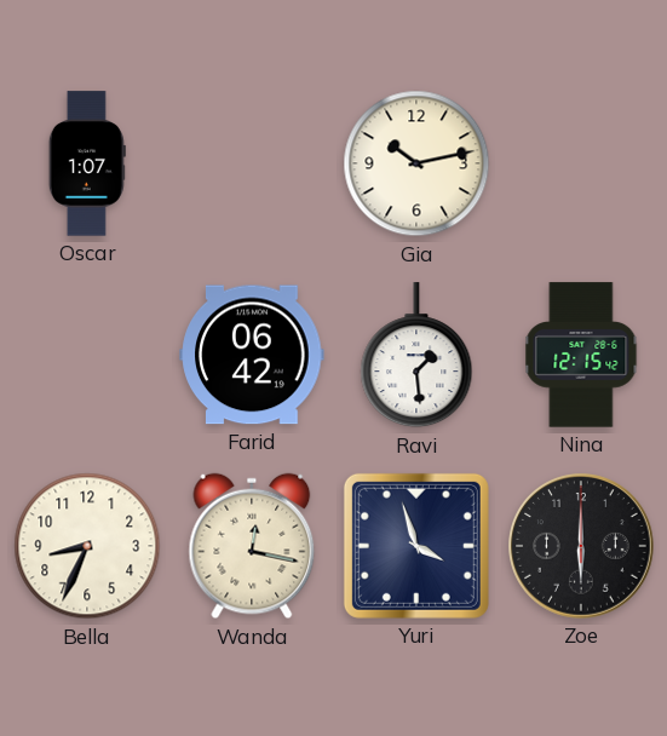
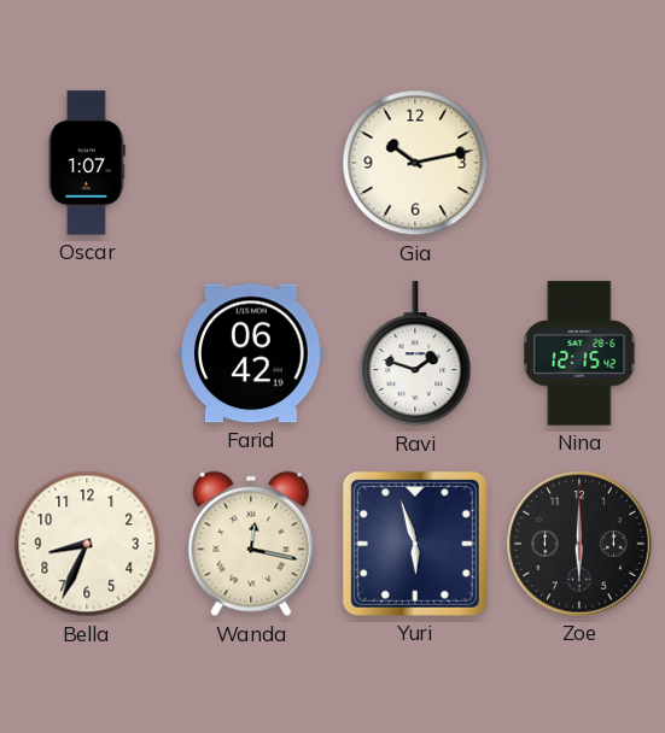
Ravi: 1:29 -> 1:48
Yuri: 3:57 -> 5:57
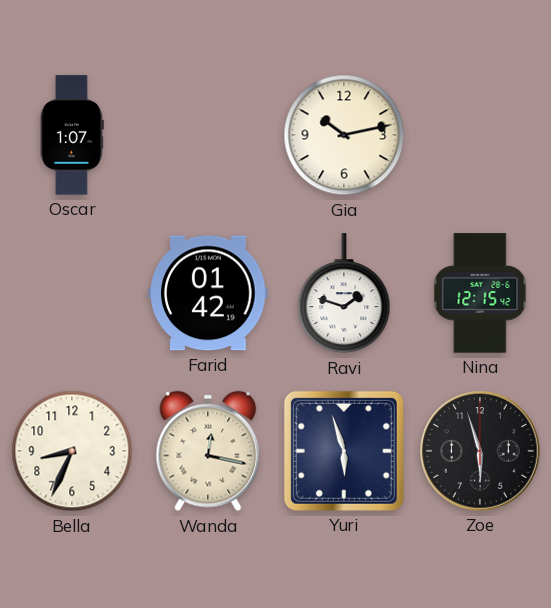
Farid: 06:42 -> 01:42
Zoe: 6:00 -> 5:57
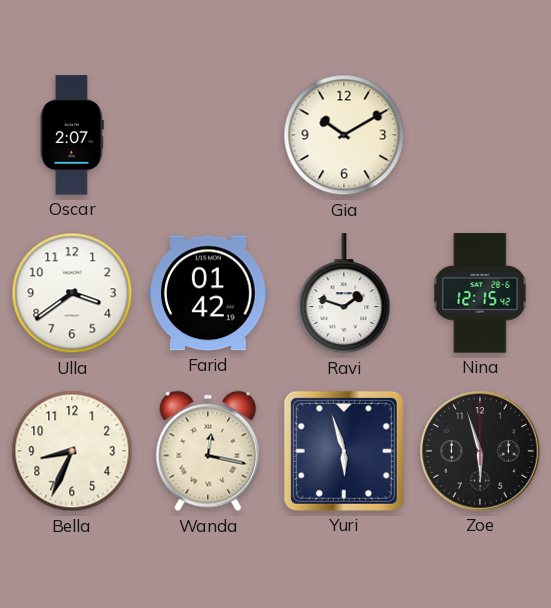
Oscar: 1:07 -> 2:07
Gia: 10:13 -> 10:10
Ulla: none -> 3:39
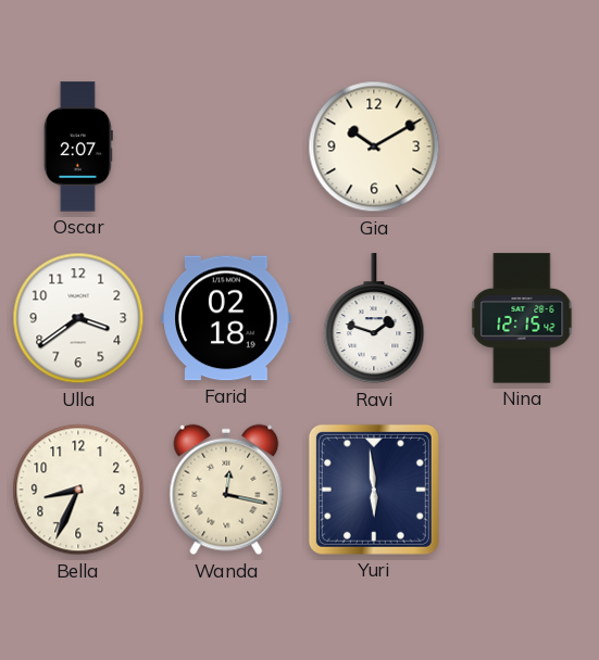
Farid: 01:42 -> 02:18
Yuri: 5:57 -> 5:59
Zoe: 5:57 -> none
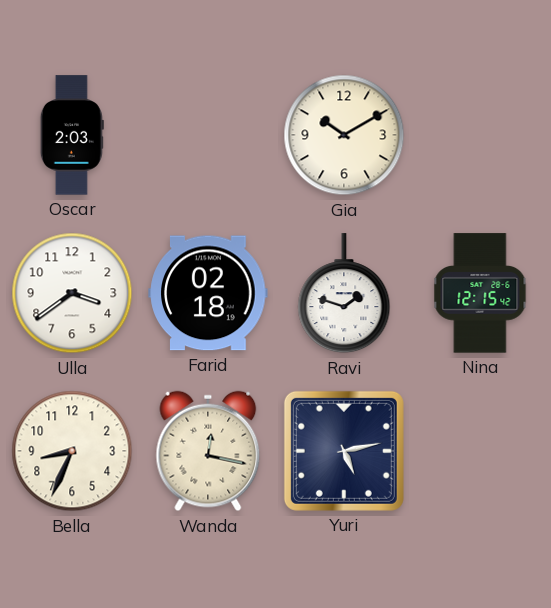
Oscar: 2:07 -> 2:03
Yuri: 5:59 -> 5:13
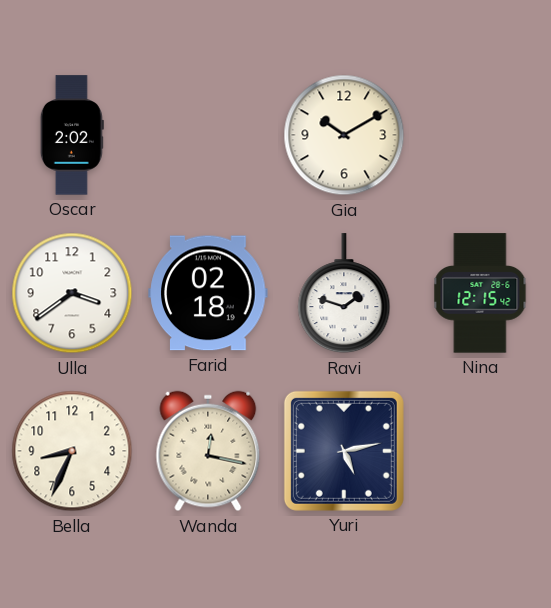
Oscar: 2:03 -> 2:02
